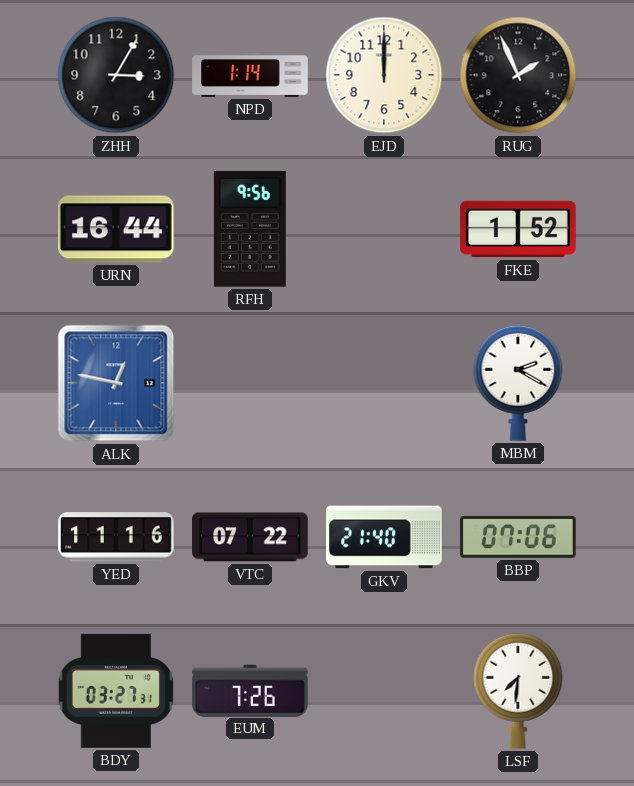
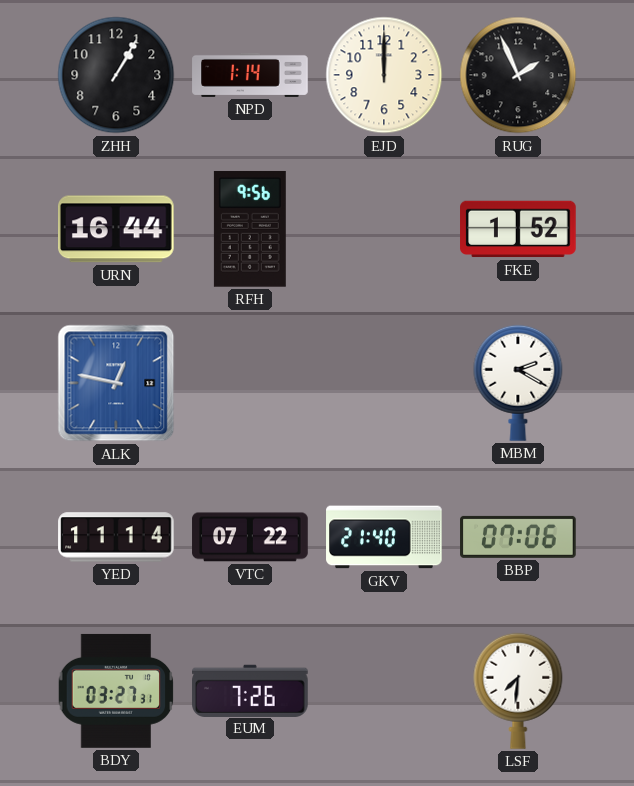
ZHH: 3:05 -> 1:05
YED: 11:16 -> 11:14
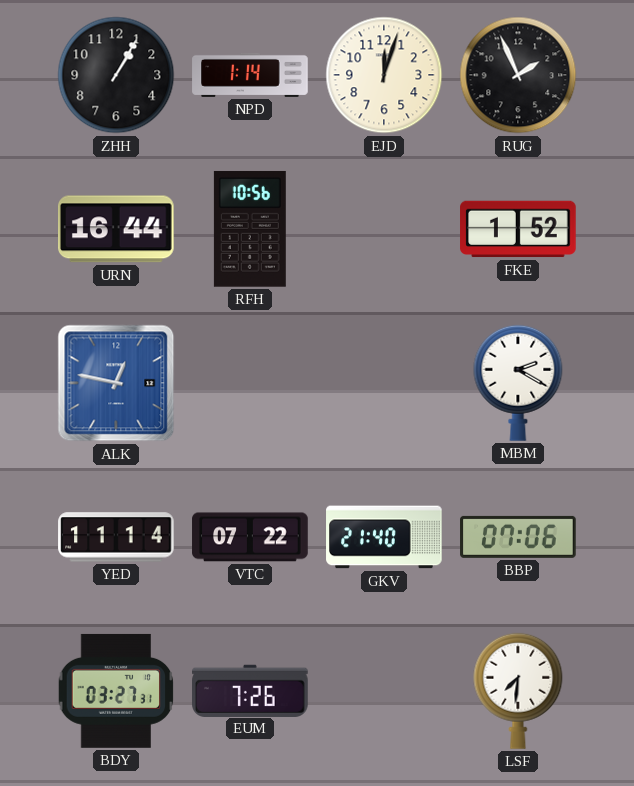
EJD: 12:00 -> 12:03
RFH: 9:56 -> 10:56
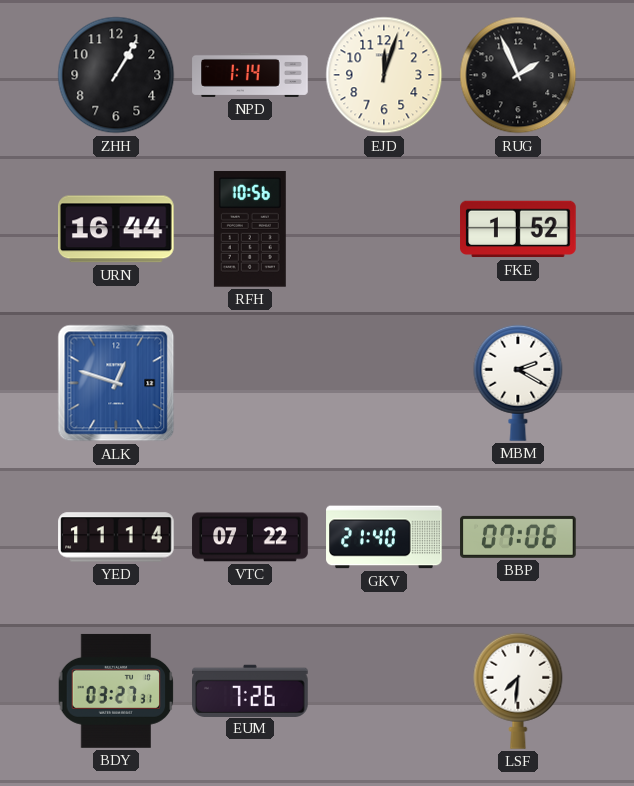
ALK: 12:47 -> 12:48
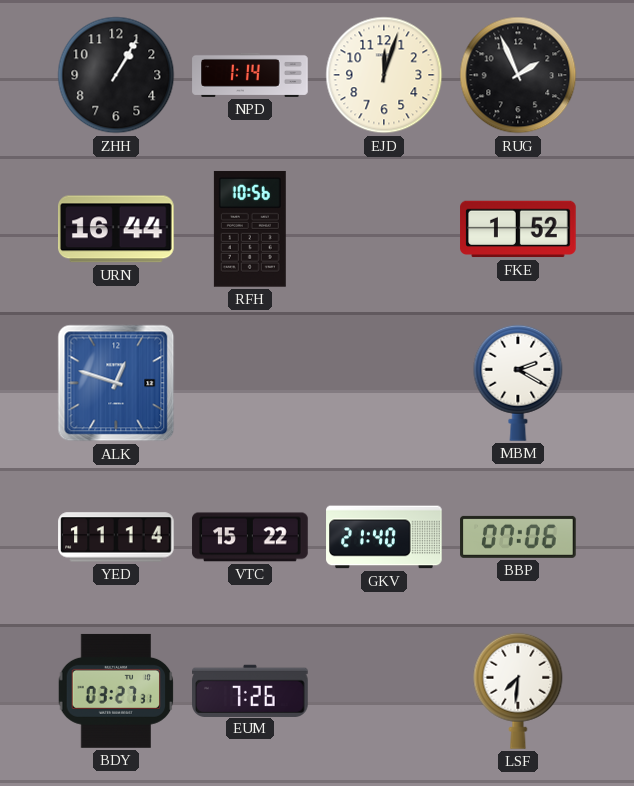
VTC: 07:22 -> 15:22
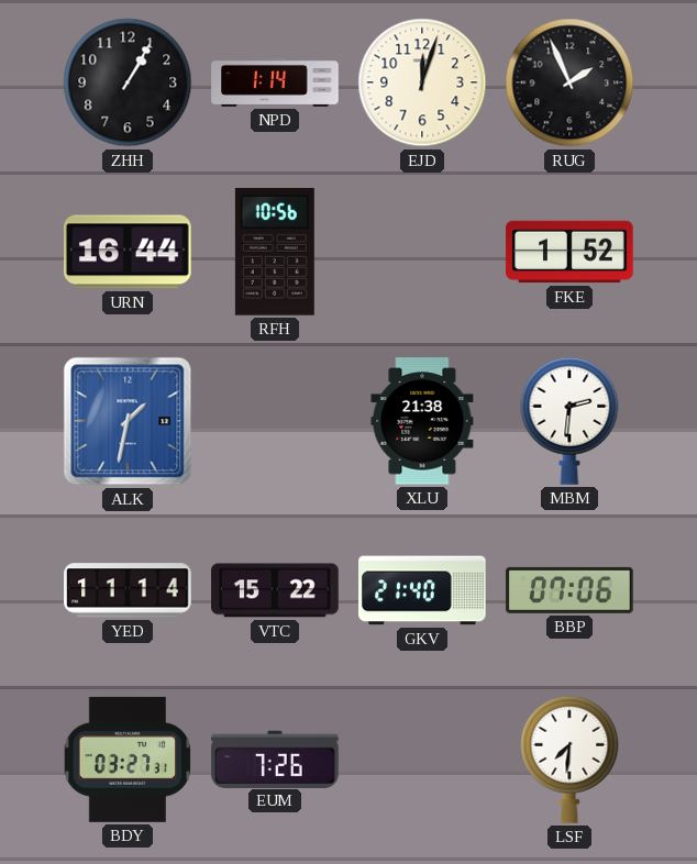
ALK: 12:48 -> 1:32
XLU: none -> 21:38
MBM: 2:20 -> 2:31
